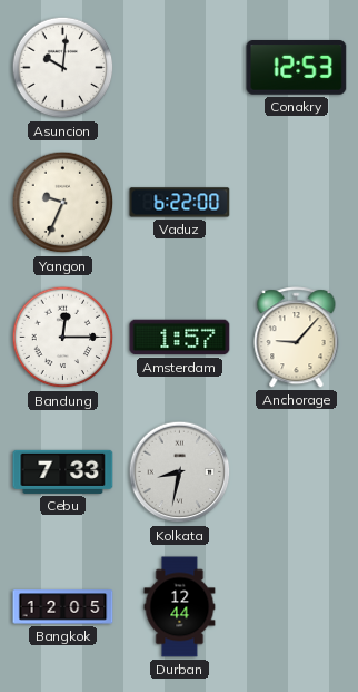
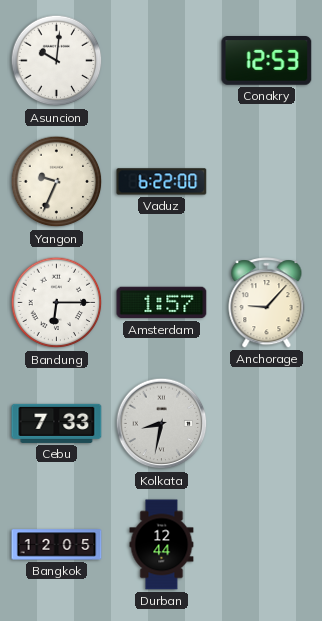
Bandung: 12:15 -> 6:15
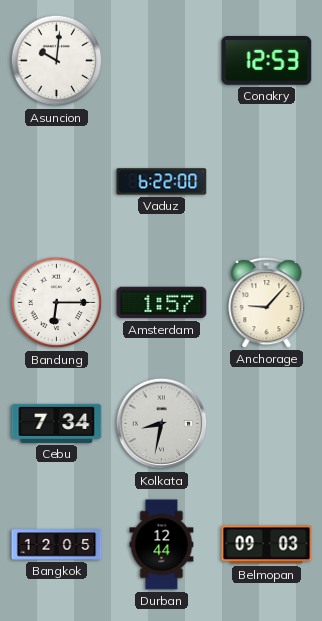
Yangon: 9:34 -> none
Cebu: 7:33 -> 7:34
Belmopan: none -> 09:03
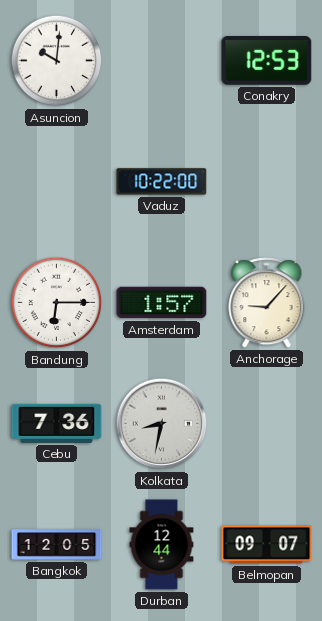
Vaduz: 6:22 -> 10:22
Cebu: 7:34 -> 7:36
Belmopan: 09:03 -> 09:07
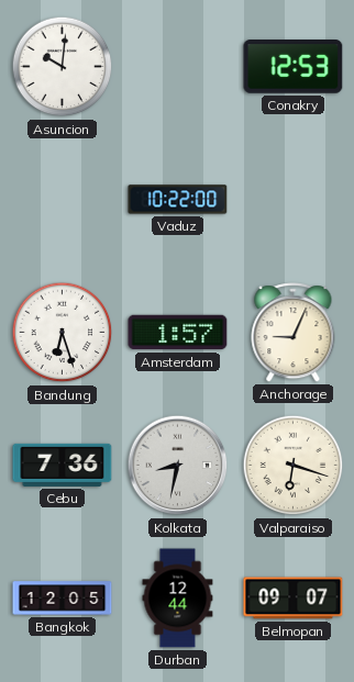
Bandung: 6:15 -> 6:27
Anchorage: 9:07 -> 9:04
Valparaiso: none -> 6:18
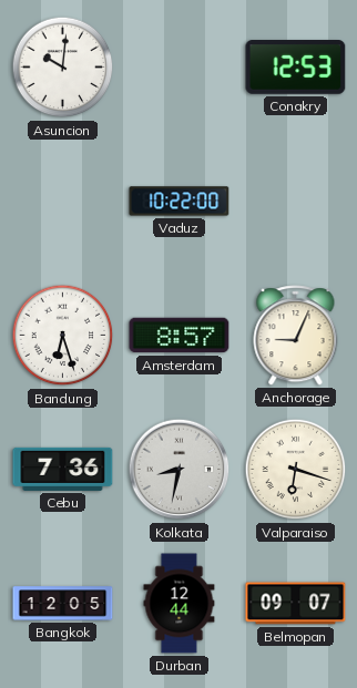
Amsterdam: 1:57 -> 8:57
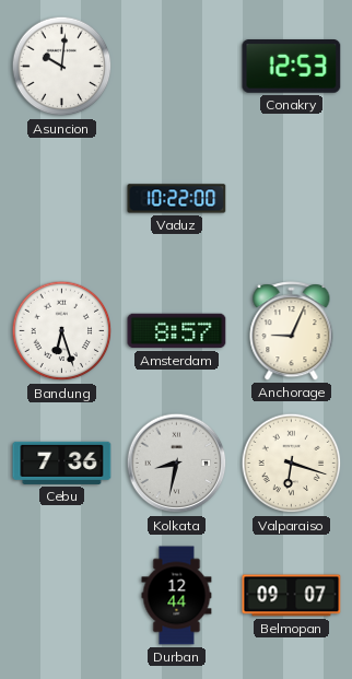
Bangkok: 12:05 -> none
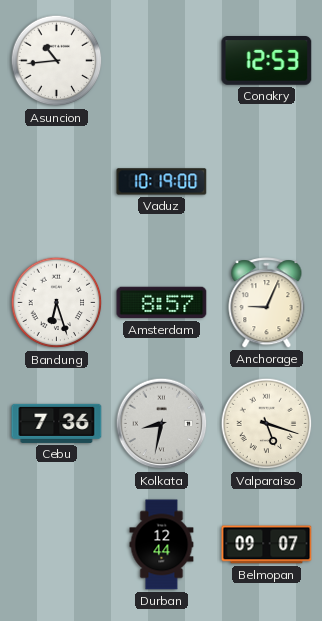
Asuncion: 10:01 -> 10:44
Vaduz: 10:22 -> 10:19
Valparaiso: 6:18 -> 5:18
